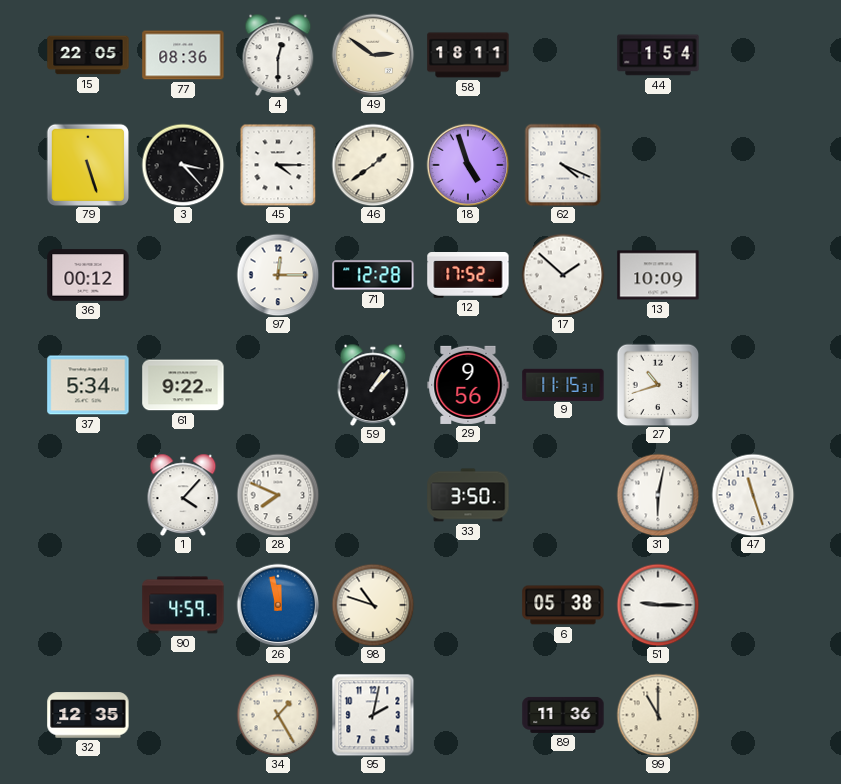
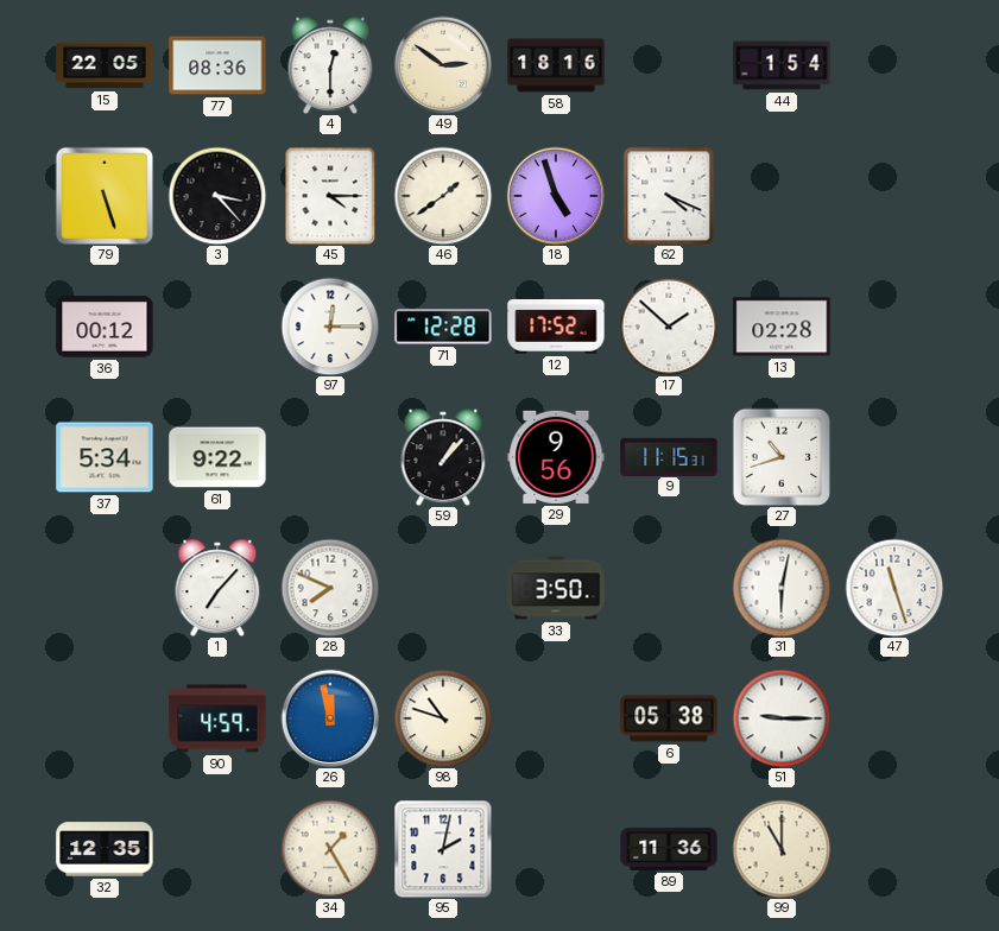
58: 18:11 -> 18:16
13: 10:09 -> 02:28
1: 4:07 -> 7:07
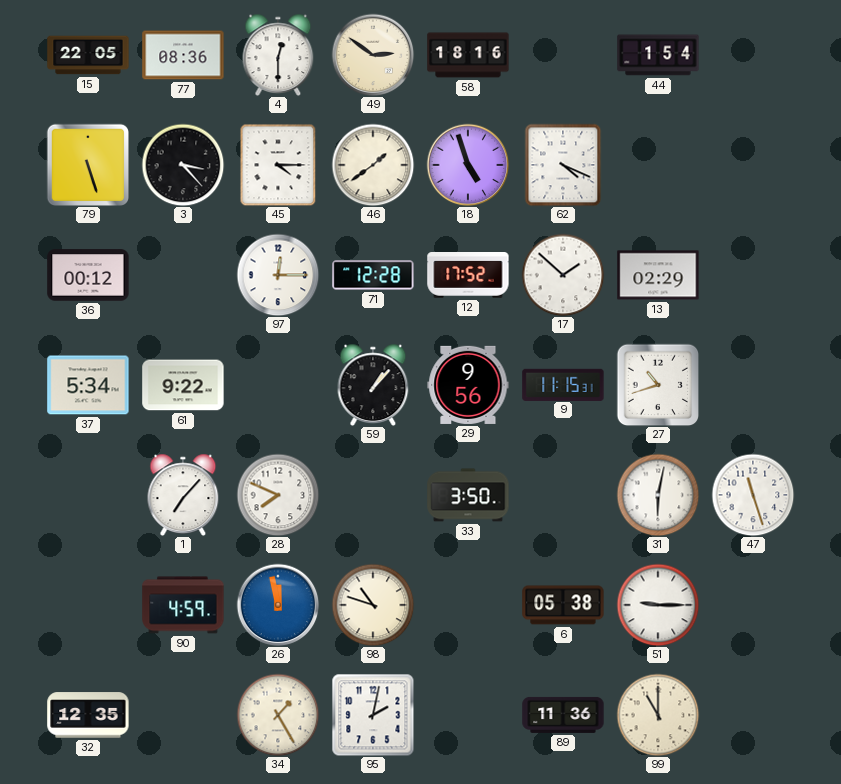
13: 02:28 -> 02:29
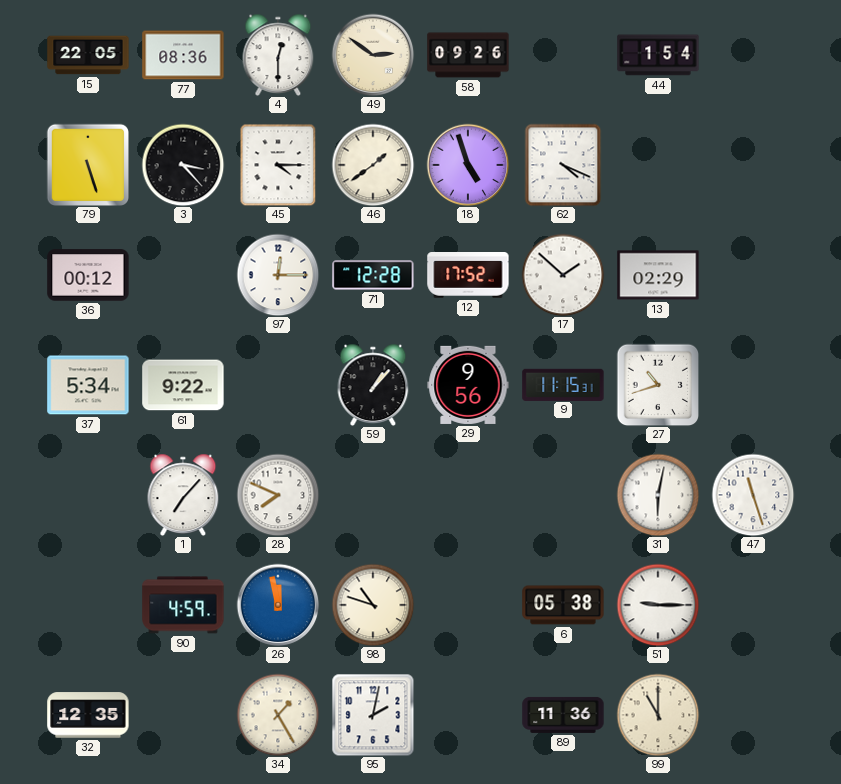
58: 18:16 -> 09:26
33: 3:50 -> none
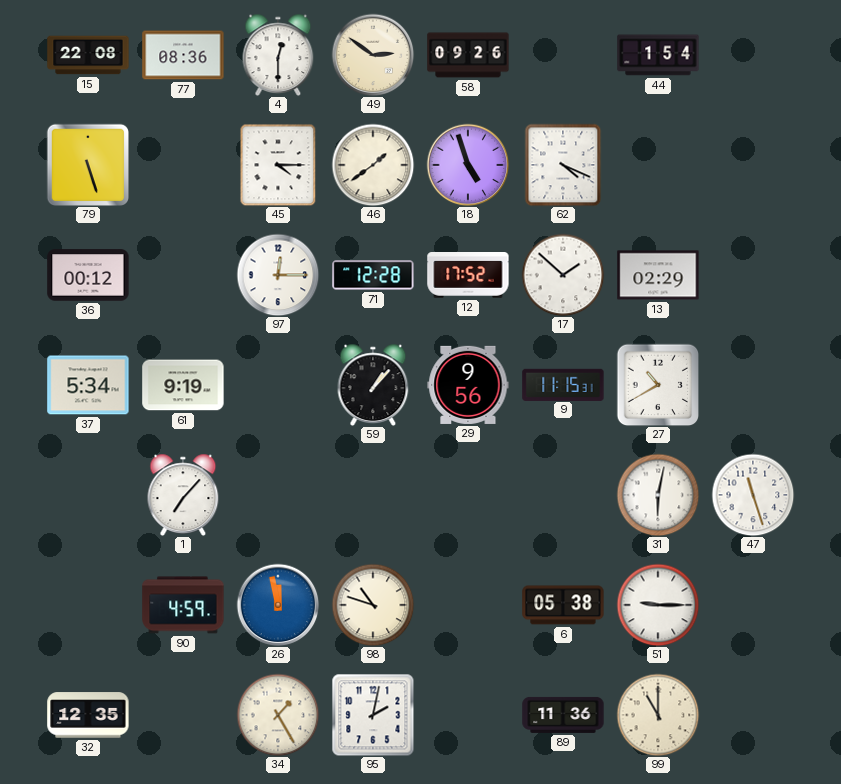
15: 22:05 -> 22:08
3: 3:23 -> none
61: 9:22 -> 9:19
27: 10:42 -> 10:40
28: 7:49 -> none
